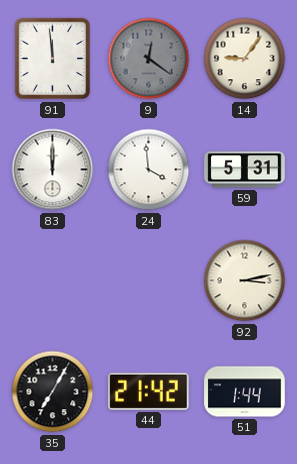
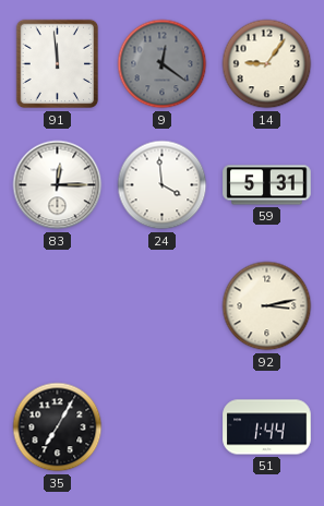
83: 12:00 -> 12:15
44: 21:42 -> none
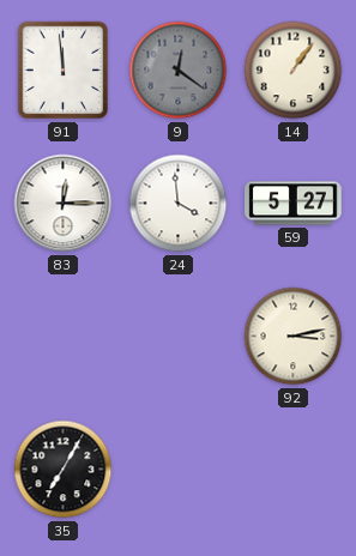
14: 9:06 -> 1:06
59: 5:31 -> 5:27
51: 1:44 -> none
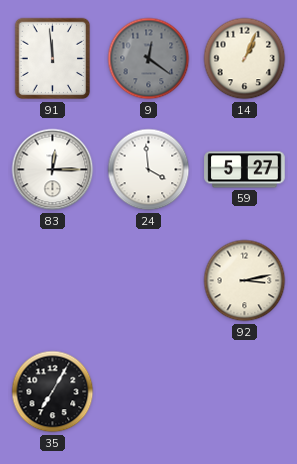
14: 1:06 -> 1:04
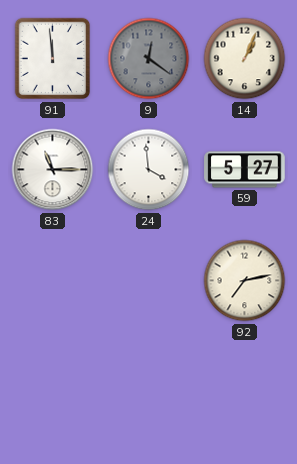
83: 12:15 -> 11:15
92: 3:13 -> 7:13
35: 7:05 -> none
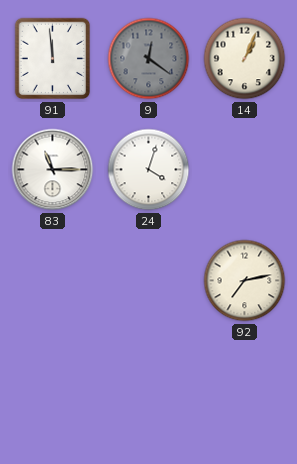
24: 3:59 -> 4:03
59: 5:27 -> none
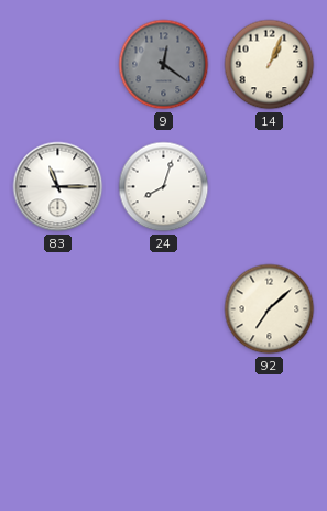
91: 11:59 -> none
24: 4:03 -> 8:03
92: 7:13 -> 7:08
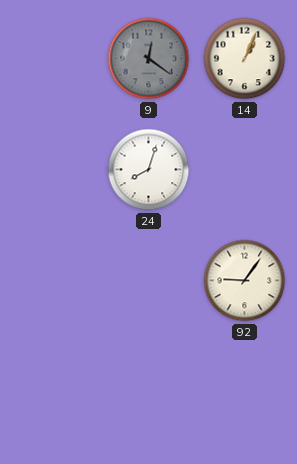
83: 11:15 -> none
92: 7:08 -> 9:06
